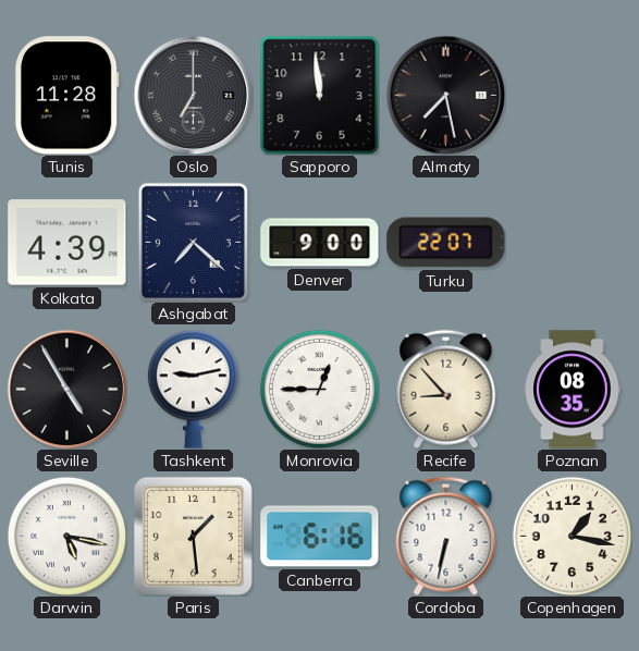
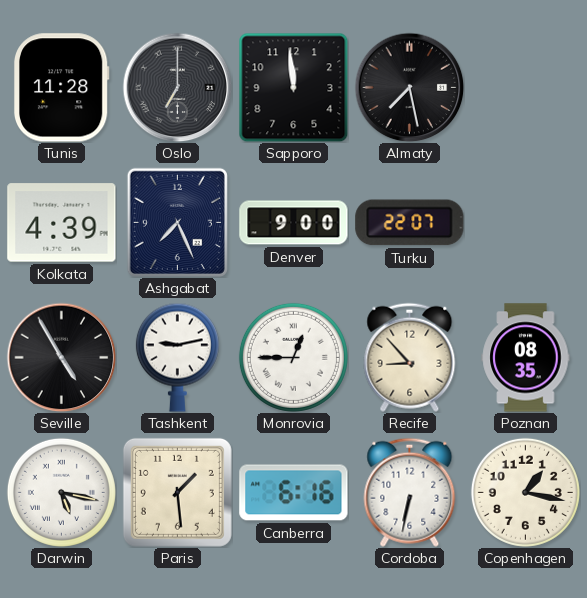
Ashgabat: 7:22 -> 7:26
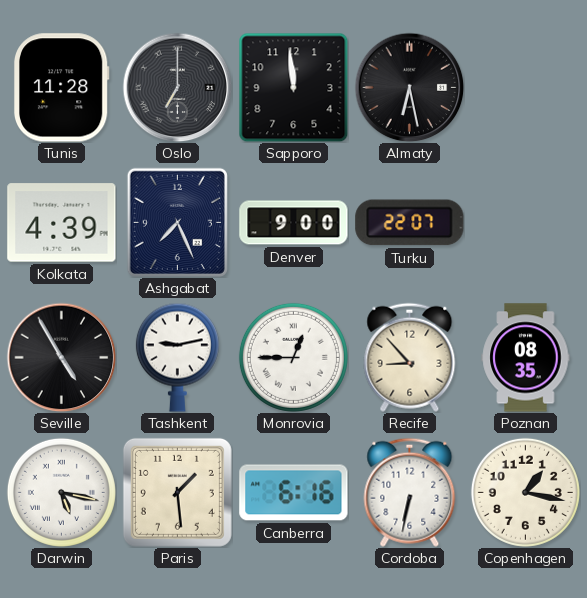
Almaty: 7:28 -> 6:28
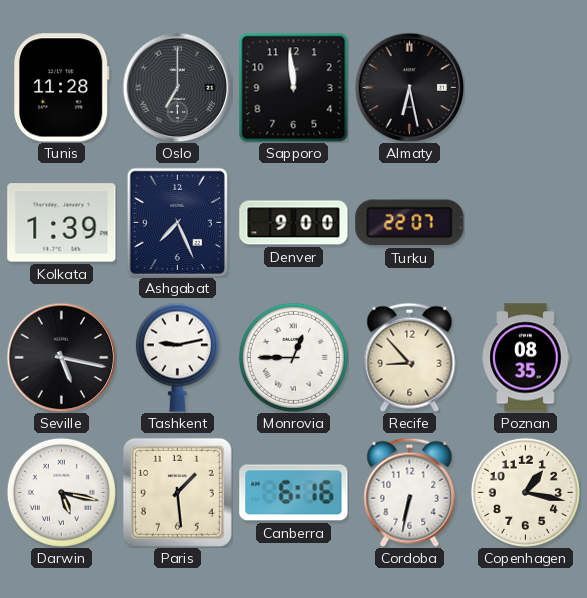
Kolkata: 4:39 -> 1:39
Seville: 4:55 -> 5:17
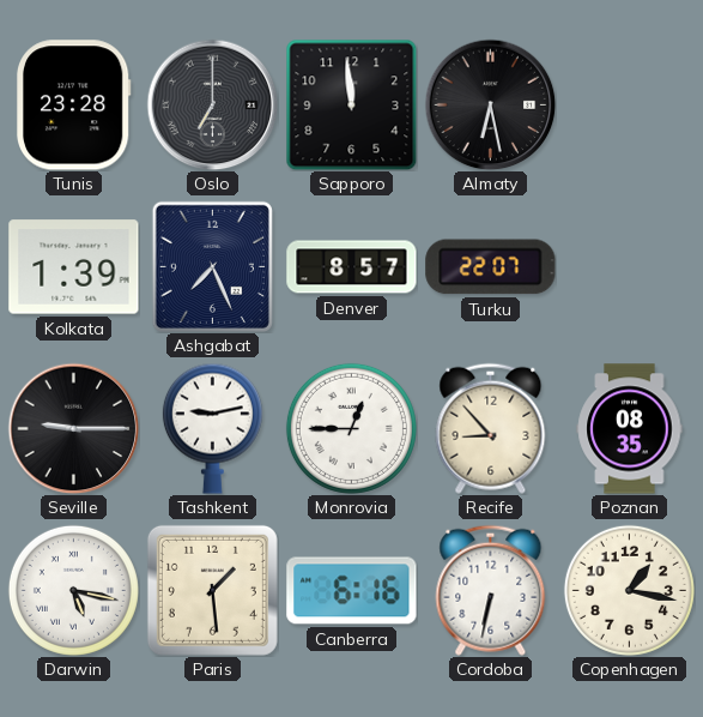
Tunis: 11:28 -> 23:28
Denver: 9:00 -> 8:57
Seville: 5:17 -> 9:15
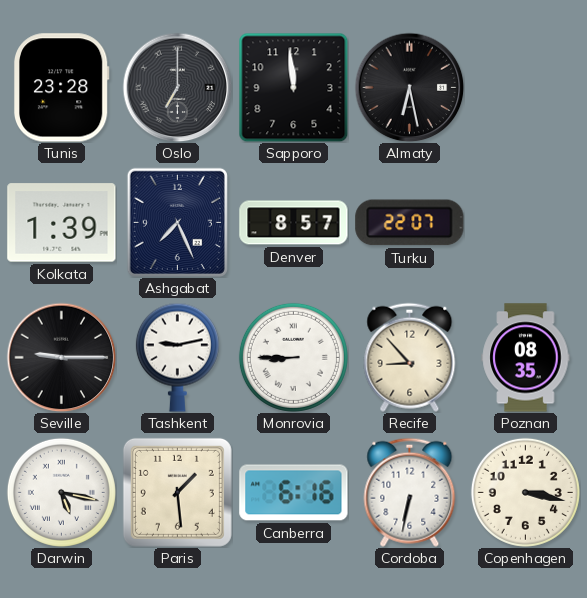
Monrovia: 12:45 -> 8:45
Copenhagen: 1:17 -> 3:17
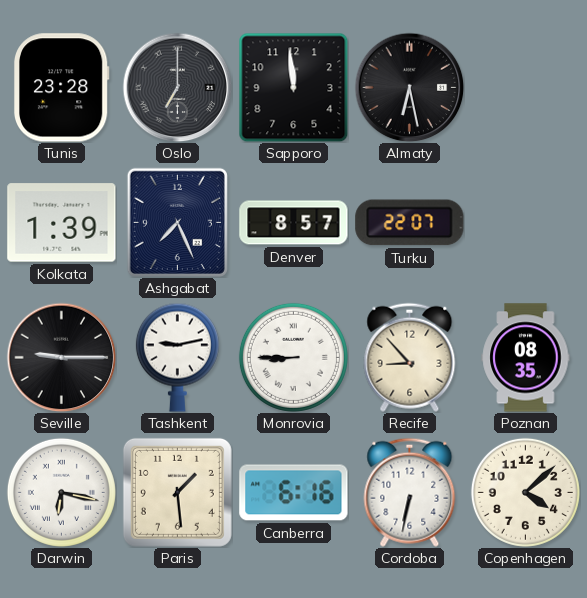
Darwin: 5:17 -> 6:17
Copenhagen: 3:17 -> 4:08
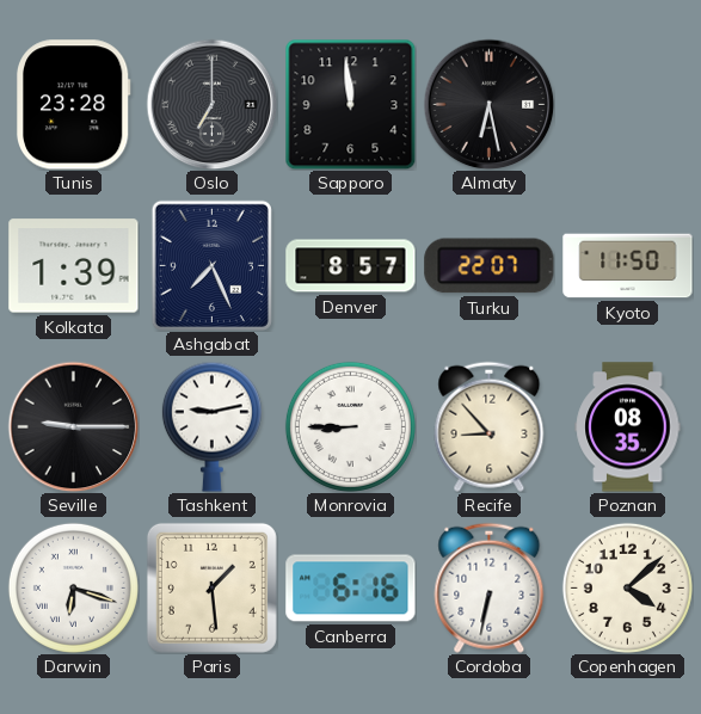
Kyoto: none -> 11:50
Darwin: 6:17 -> 6:18
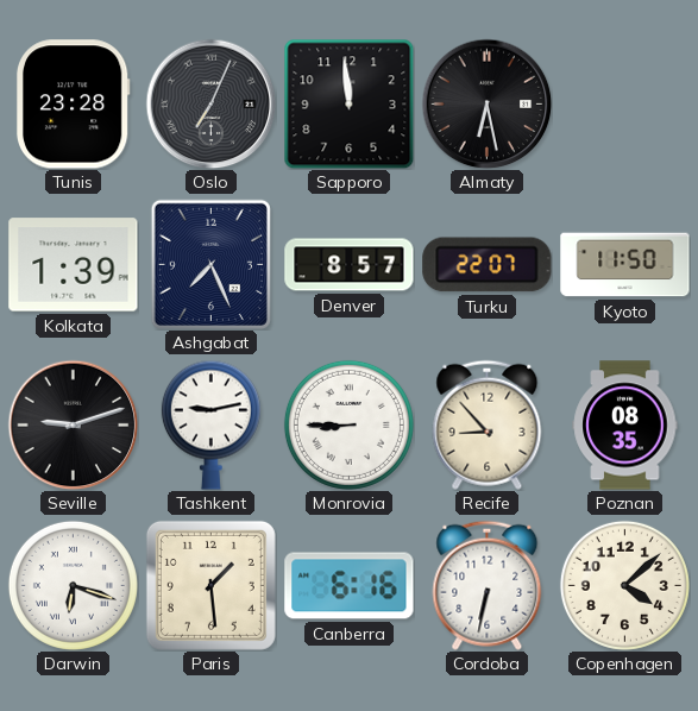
Oslo: 7:00 -> 7:04
Seville: 9:15 -> 9:12
